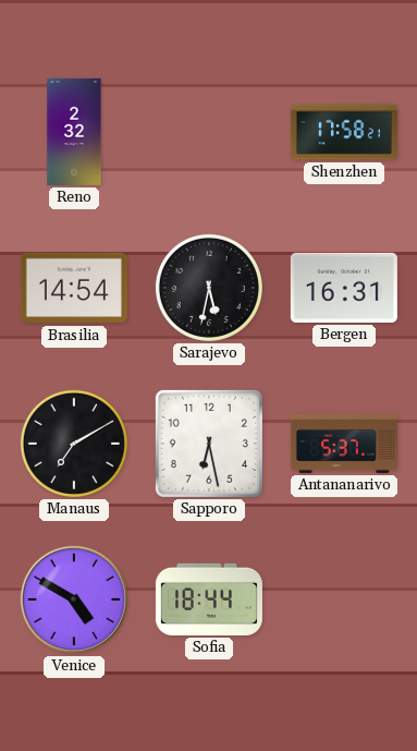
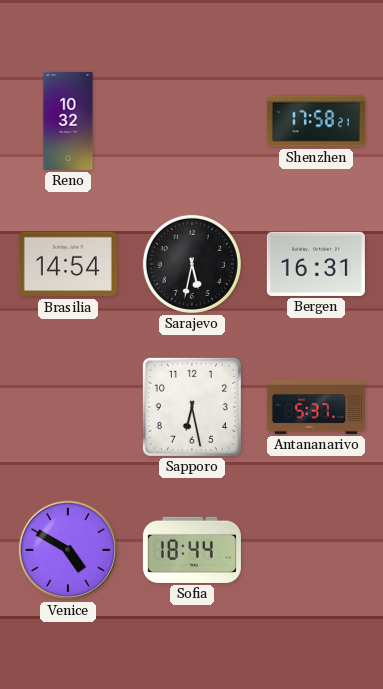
Reno: 2:32 -> 10:32
Manaus: 7:10 -> none
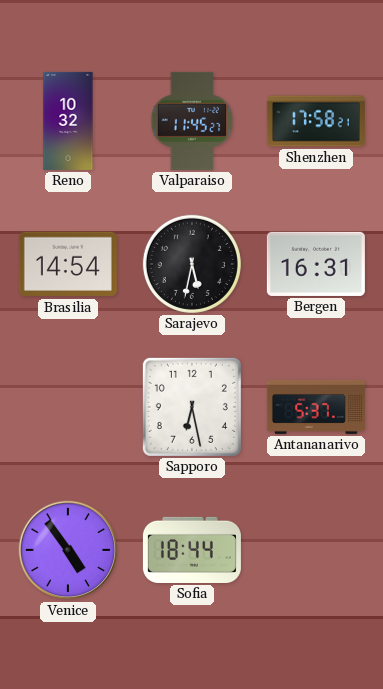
Valparaiso: none -> 11:45
Venice: 4:50 -> 4:54
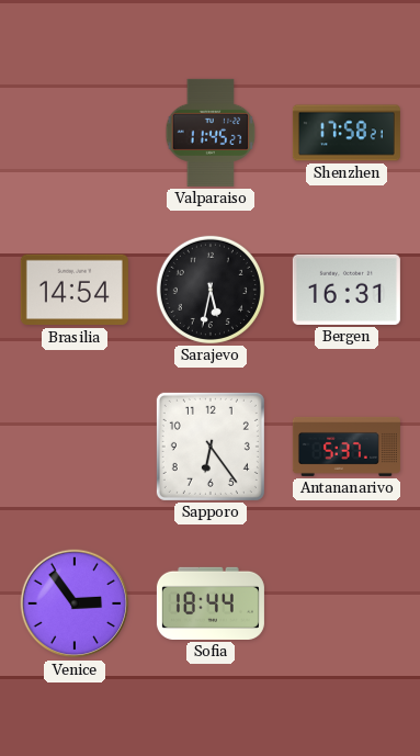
Reno: 10:32 -> none
Sapporo: 6:28 -> 6:24
Venice: 4:54 -> 2:54
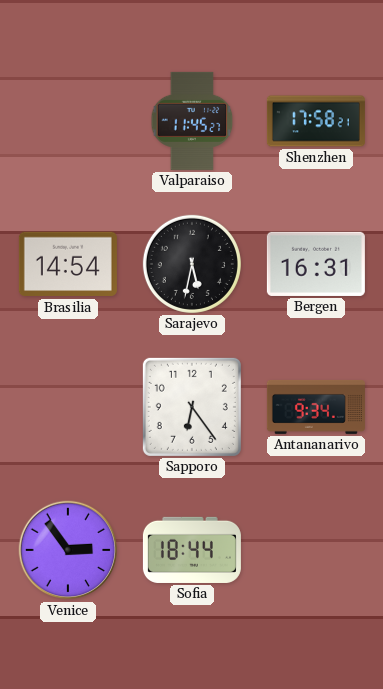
Antananarivo: 5:37 -> 9:34
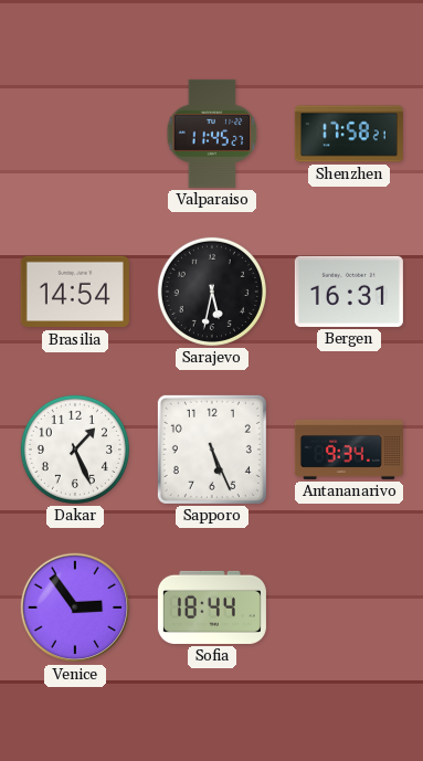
Dakar: none -> 1:26
Sapporo: 6:24 -> 5:26
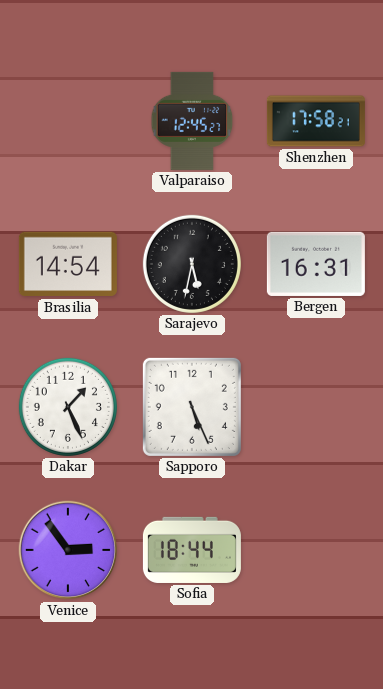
Valparaiso: 11:45 -> 12:45
Antananarivo: 9:34 -> none
